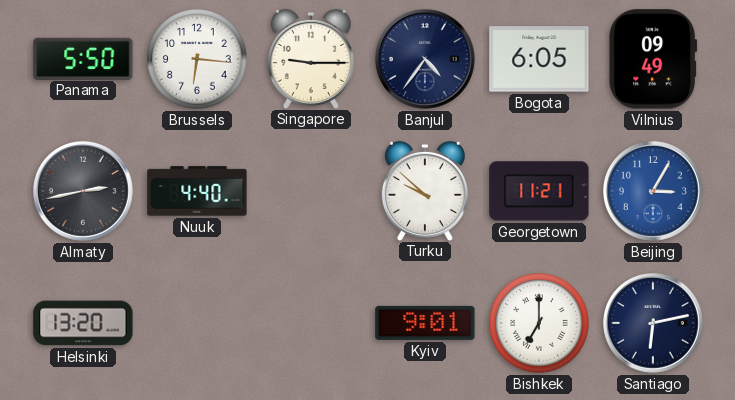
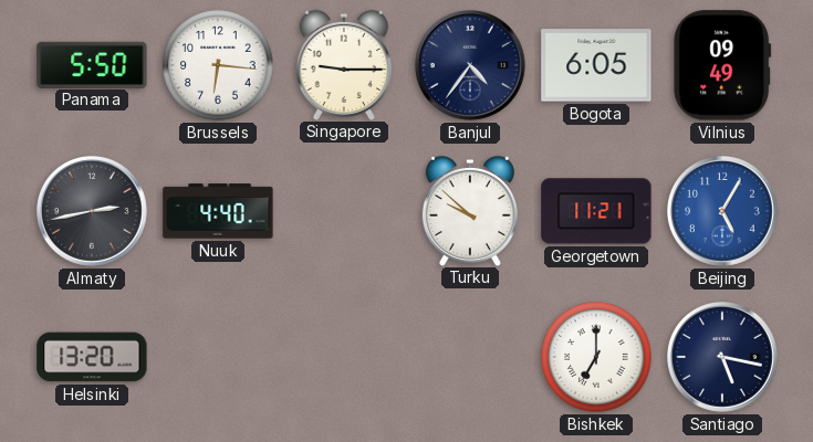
Beijing: 3:05 -> 5:05
Kyiv: 9:01 -> none
Santiago: 6:13 -> 5:17
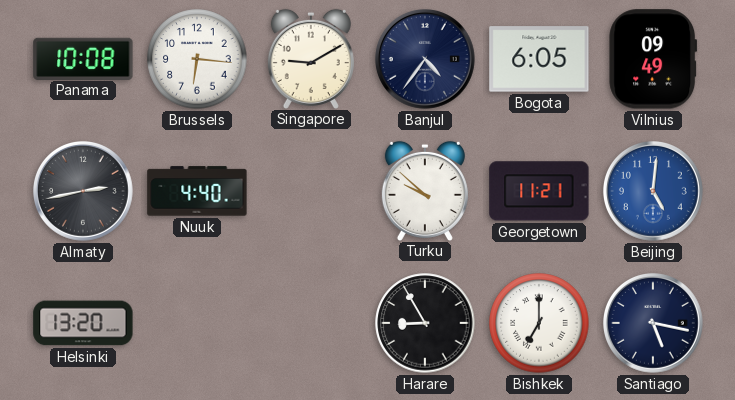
Panama: 5:50 -> 10:08
Singapore: 9:15 -> 9:10
Beijing: 5:05 -> 5:01
Harare: none -> 8:55
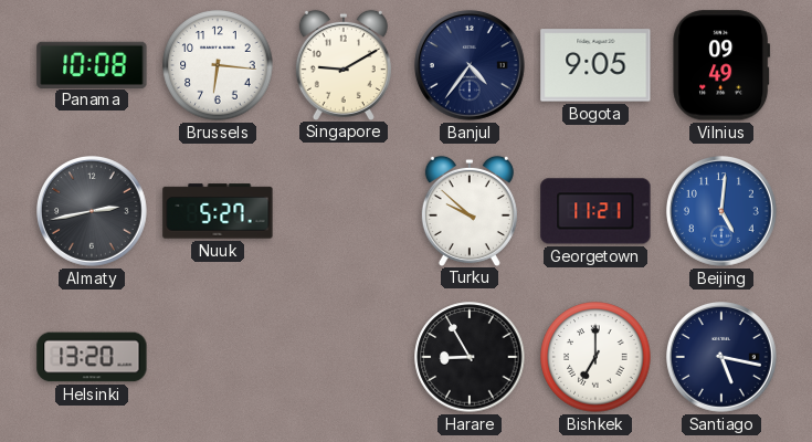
Bogota: 6:05 -> 9:05
Nuuk: 4:40 -> 5:27
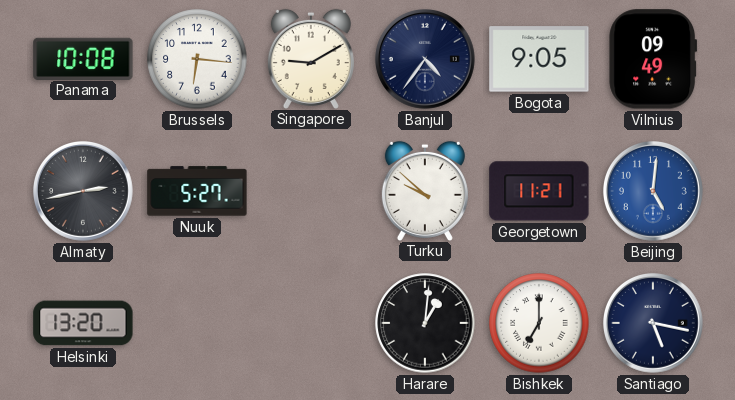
Harare: 8:55 -> 1:01
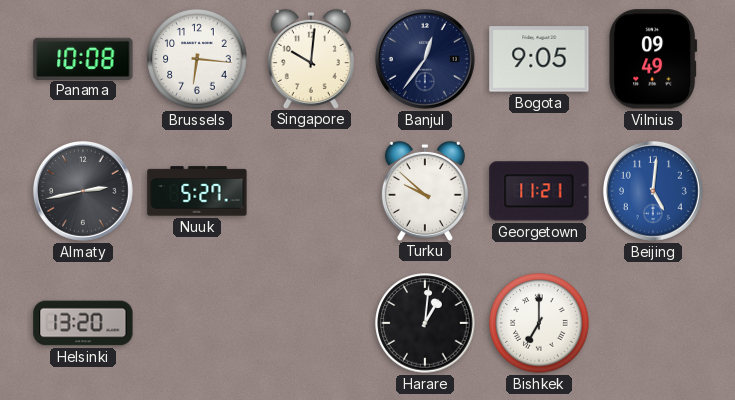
Singapore: 9:10 -> 10:01
Banjul: 4:36 -> 12:36
Santiago: 5:17 -> none
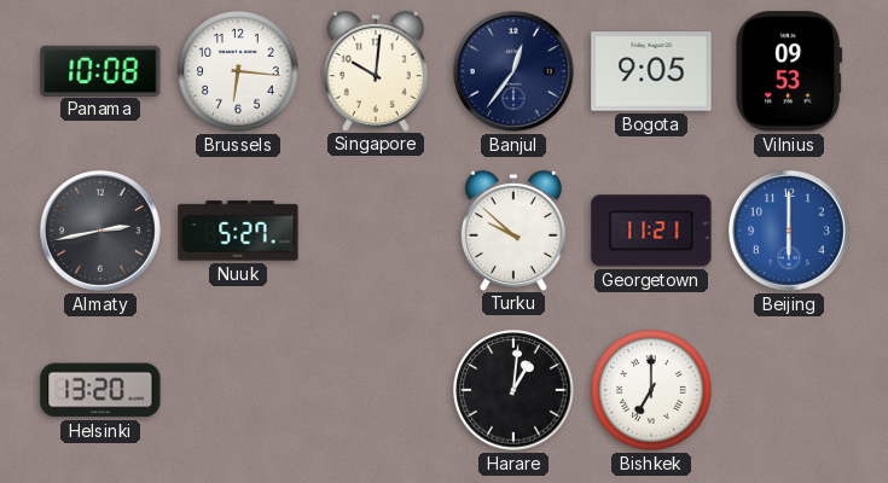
Vilnius: 09:49 -> 09:53
Beijing: 5:01 -> 6:00
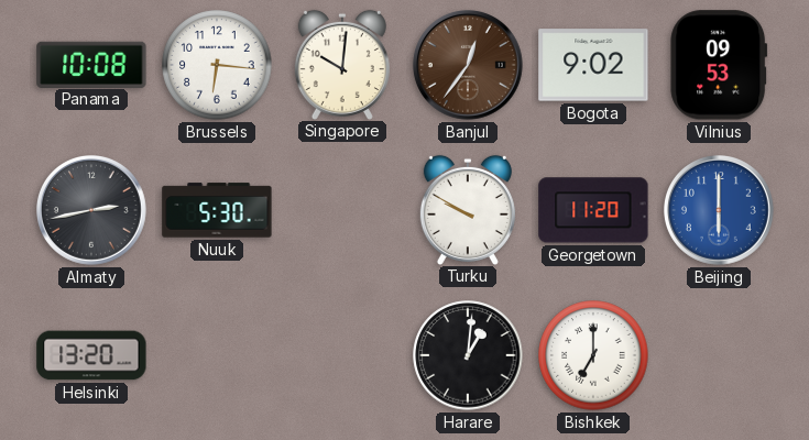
Banjul dial: navy -> brown
Bogota: 9:05 -> 9:02
Nuuk: 5:27 -> 5:30
Turku: 9:52 -> 9:50
Georgetown: 11:21 -> 11:20
